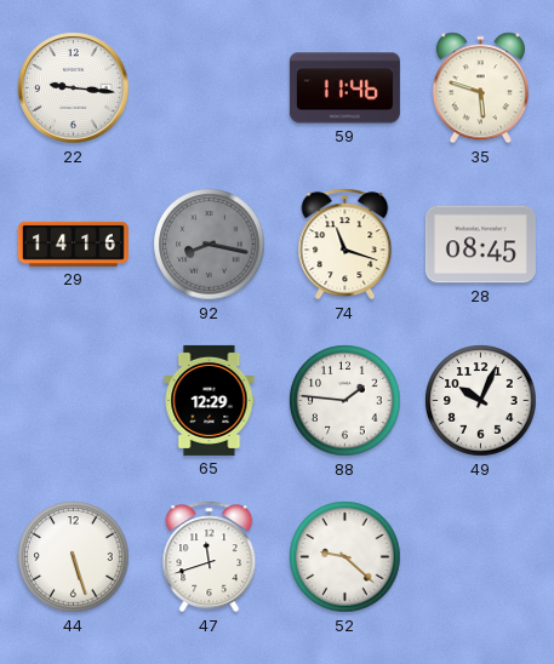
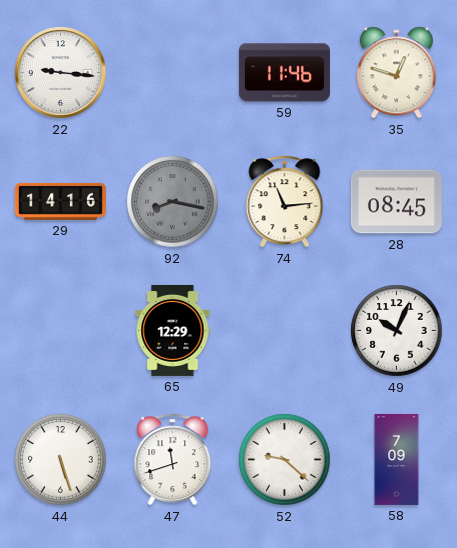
35: 5:48 -> 12:48
74: 11:18 -> 11:14
88: 1:46 -> none
58: none -> 7:09
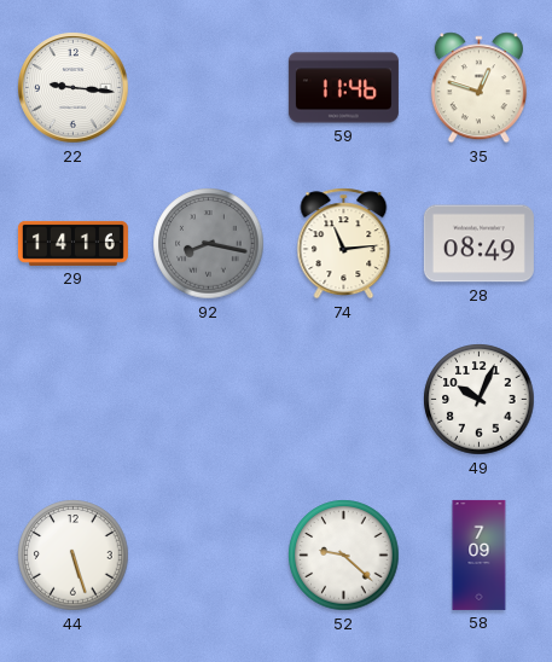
28: 08:45 -> 08:49
65: 12:29 -> none
47: 11:42 -> none
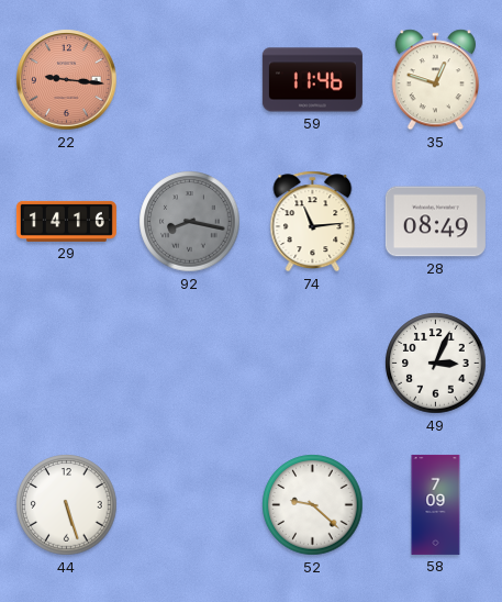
22 dial: white -> salmon
49: 10:04 -> 3:04
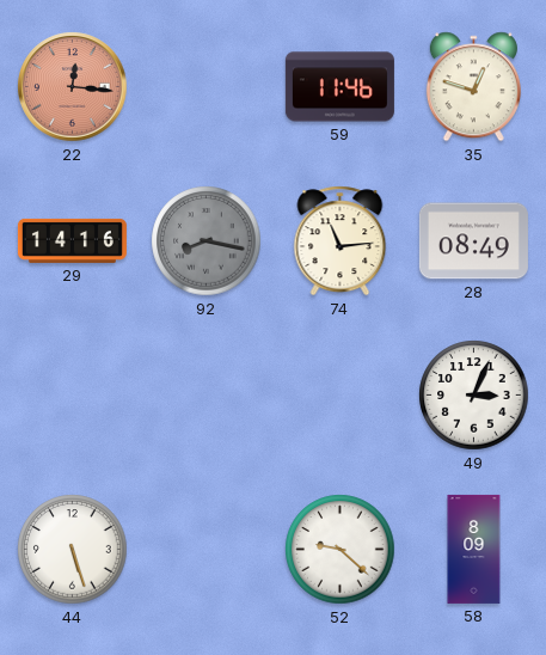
22: 9:16 -> 12:16
58: 7:09 -> 8:09
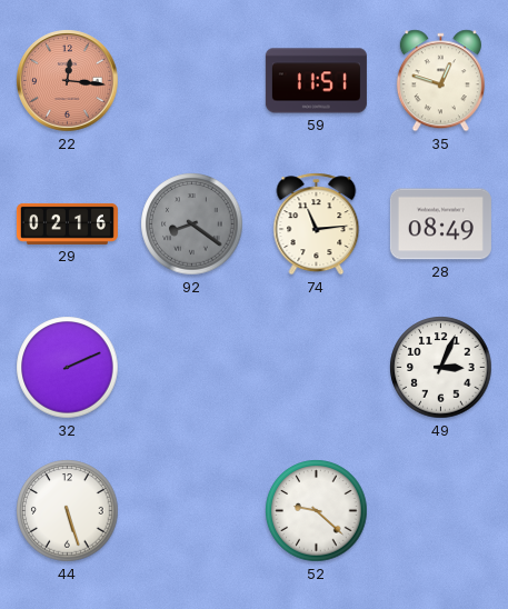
59: 11:46 -> 11:51
29: 14:16 -> 02:16
92: 8:17 -> 8:21
32: none -> 2:11
58: 8:09 -> none
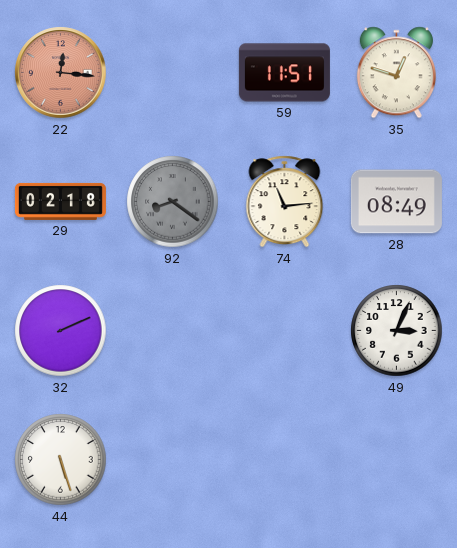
29: 02:16 -> 02:18
52: 9:22 -> none
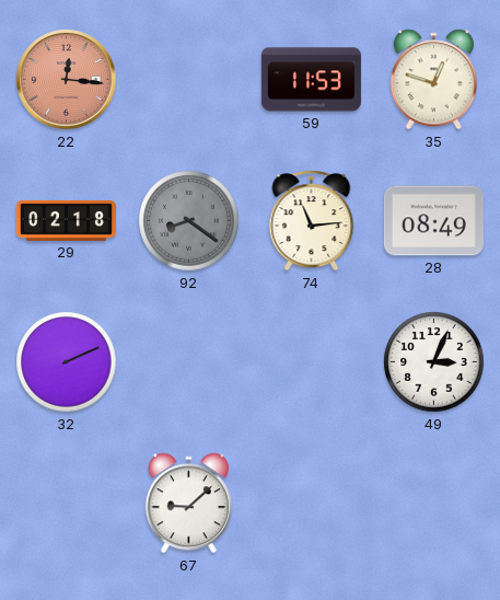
59: 11:51 -> 11:53
44: 5:27 -> none
67: none -> 9:08
